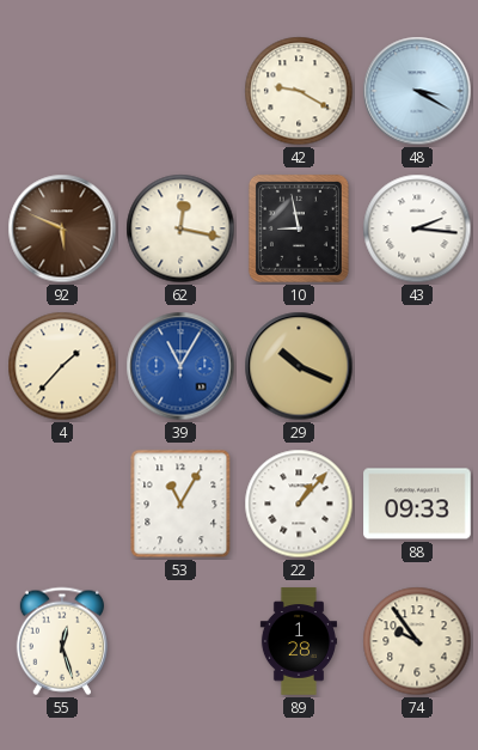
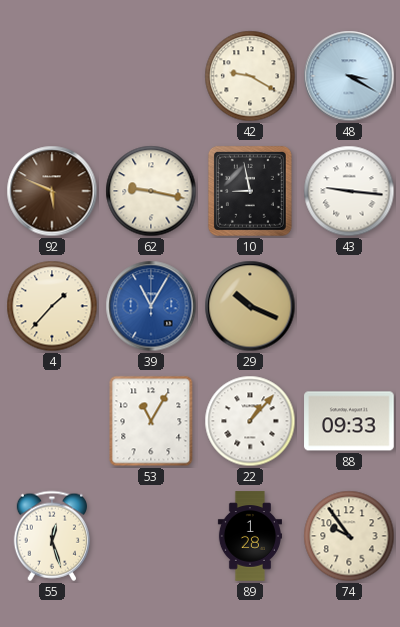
62: 12:17 -> 9:17
43: 2:16 -> 9:16
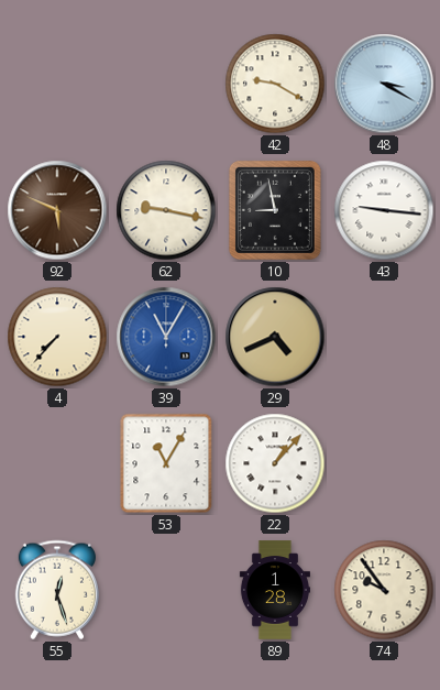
4: 1:37 -> 7:37
29: 10:19 -> 4:41
88: 09:33 -> none
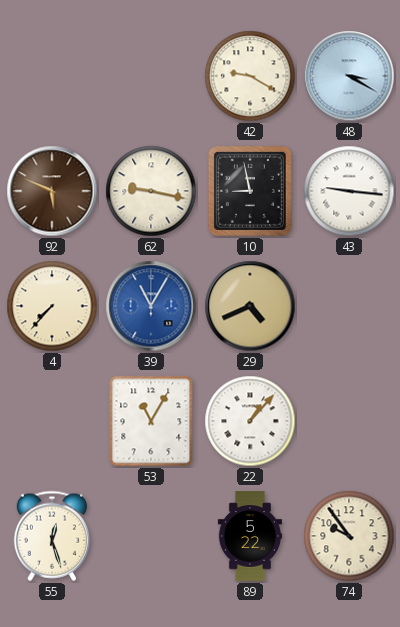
89: 1:28 -> 5:22
